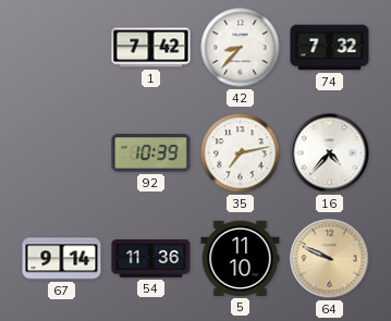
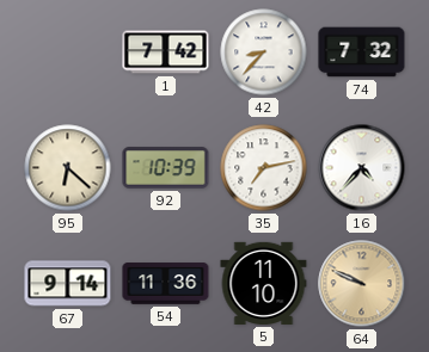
95: none -> 6:22
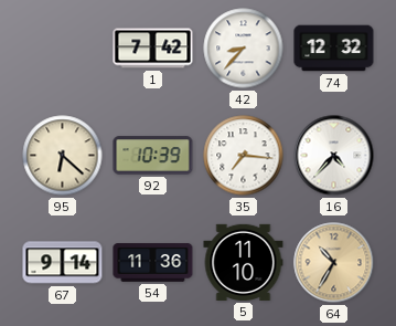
74: 7:32 -> 12:32
35: 7:13 -> 7:16
64: 9:49 -> 10:35
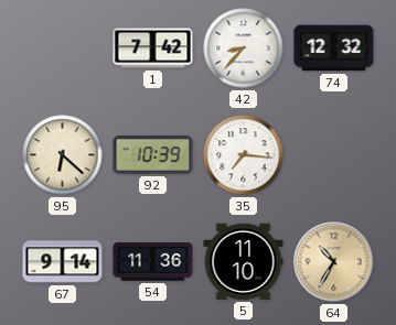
16: 4:37 -> none
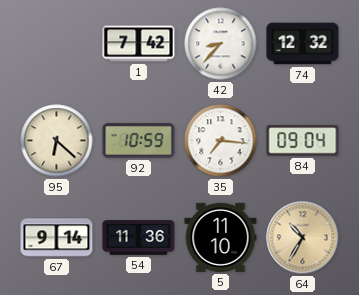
92: 10:39 -> 10:59
84: none -> 09:04
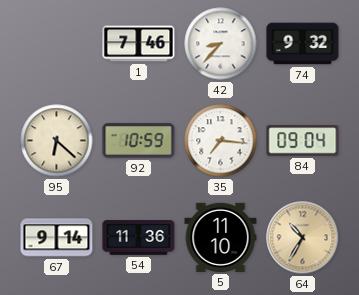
1: 7:42 -> 7:46
74: 12:32 -> 9:32
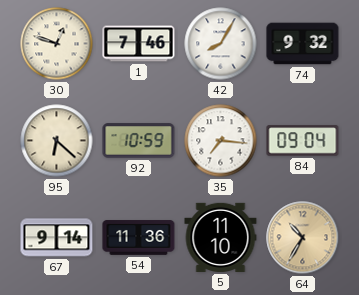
30: none -> 12:48
42: 8:37 -> 8:05
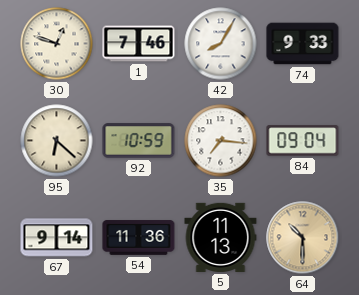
74: 9:32 -> 9:33
5: 11:10 -> 11:13
64: 10:35 -> 10:30
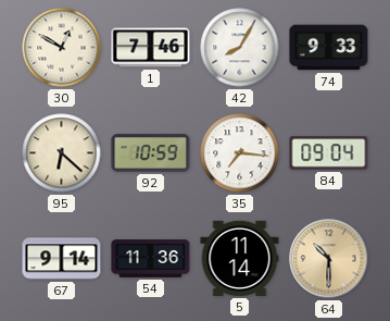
30: 12:48 -> 12:50
5: 11:13 -> 11:14
